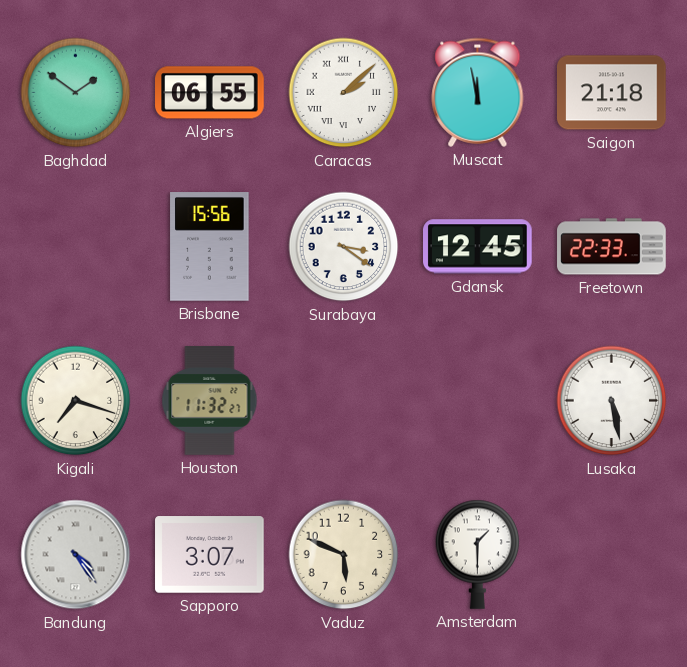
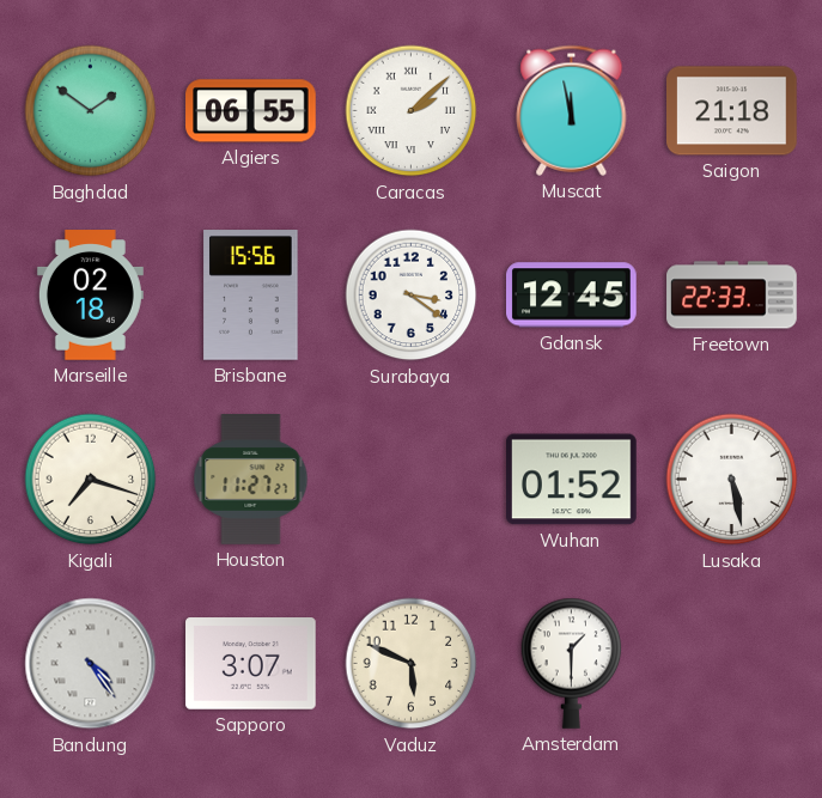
Marseille: none -> 02:18
Houston: 11:32 -> 11:27
Wuhan: none -> 01:52
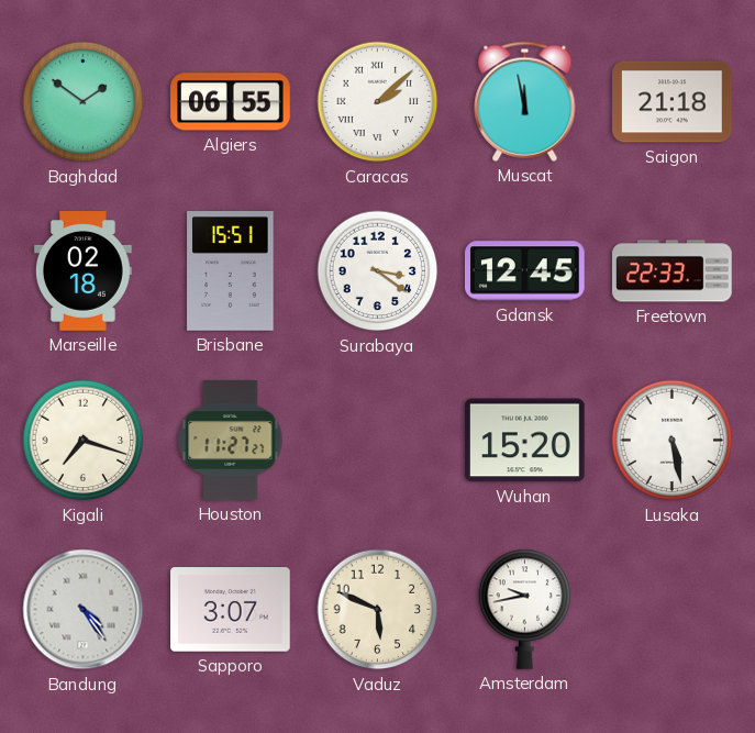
Brisbane: 15:56 -> 15:51
Wuhan: 01:52 -> 15:20
Amsterdam: 1:30 -> 9:43
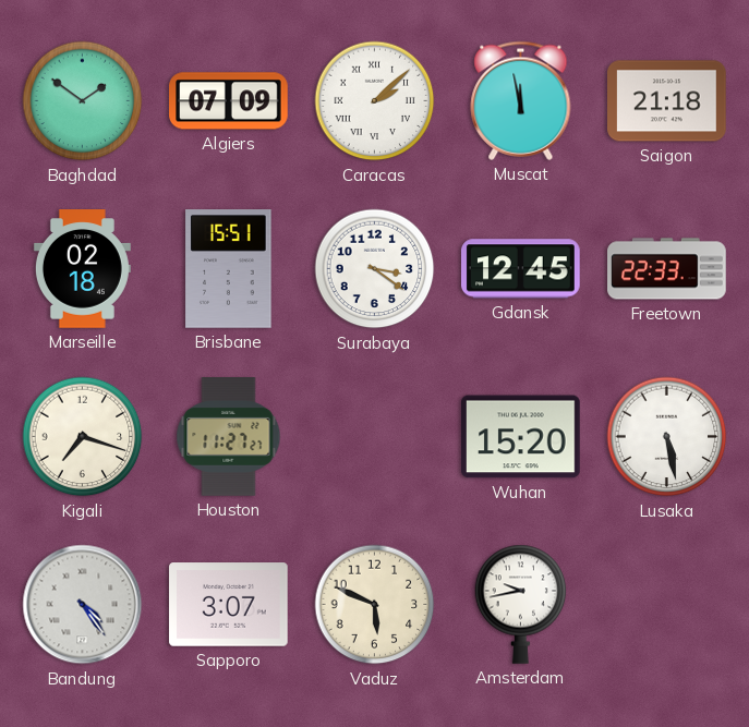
Algiers: 06:55 -> 07:09
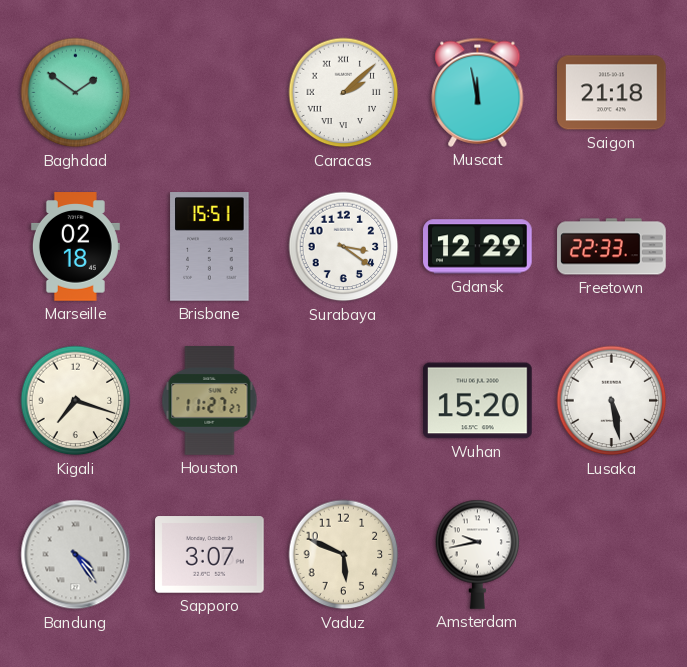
Algiers: 07:09 -> none
Gdansk: 12:45 -> 12:29
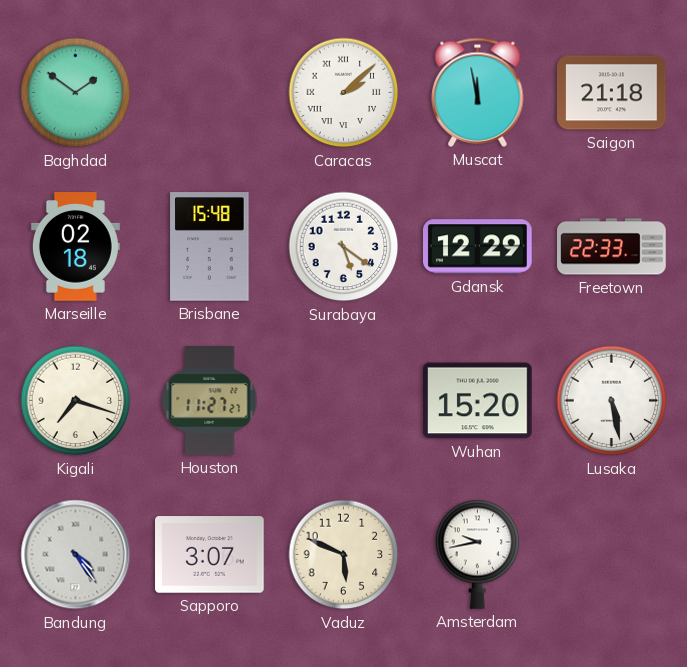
Brisbane: 15:51 -> 15:48
Surabaya: 3:21 -> 5:21
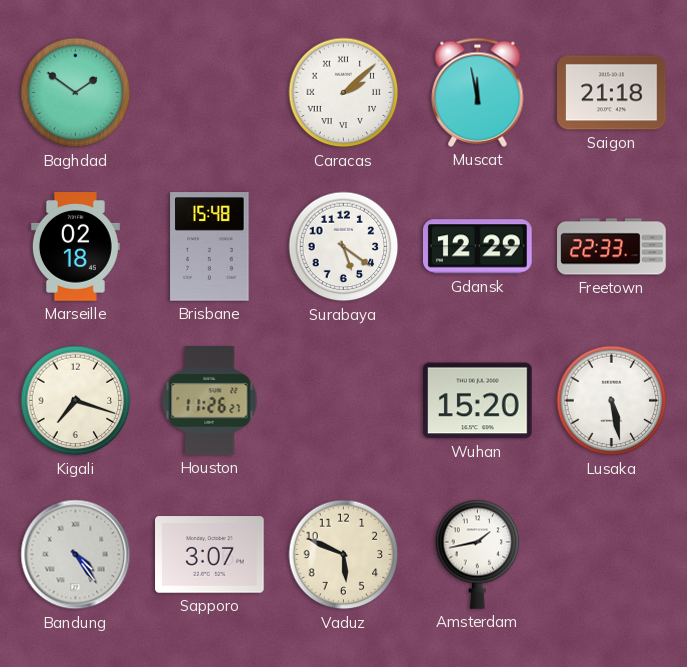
Houston: 11:27 -> 11:26
Amsterdam: 9:43 -> 1:43
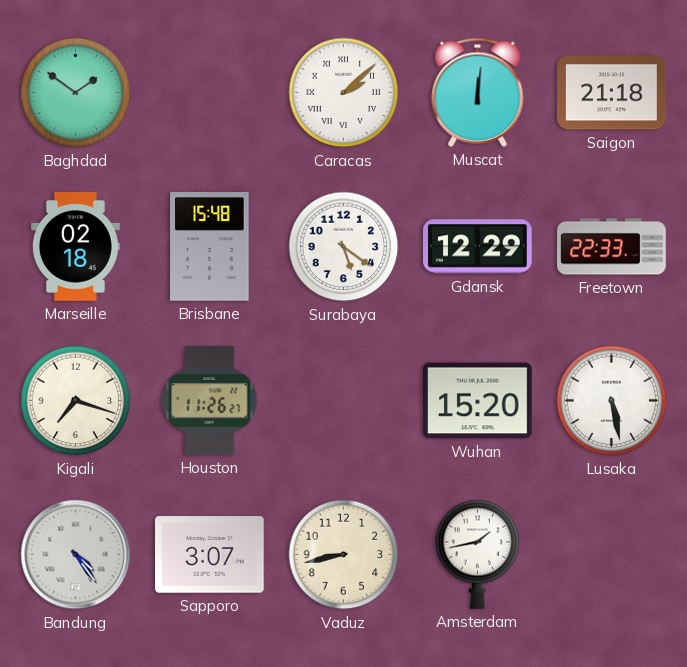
Muscat: 11:58 -> 12:01
Vaduz: 5:49 -> 8:43
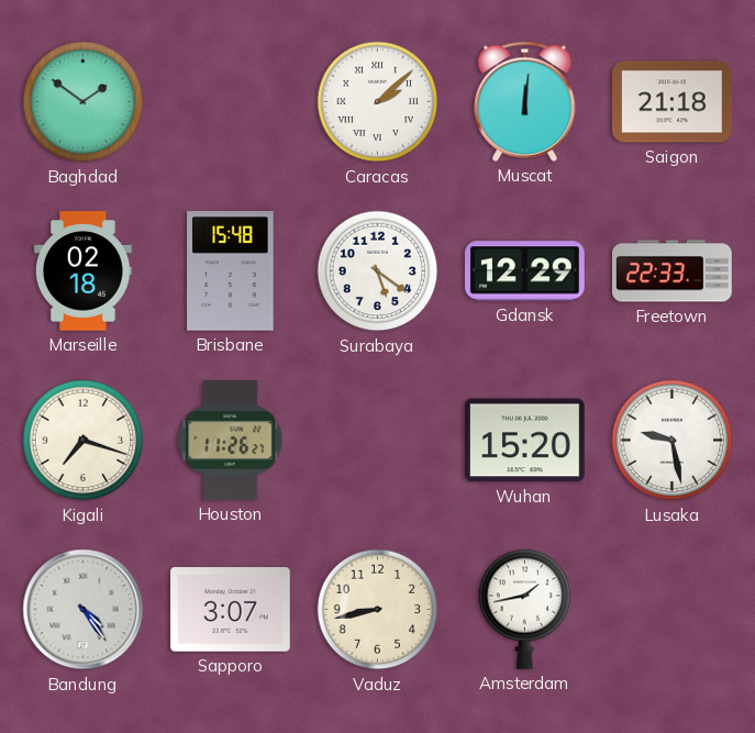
Lusaka: 5:28 -> 9:28
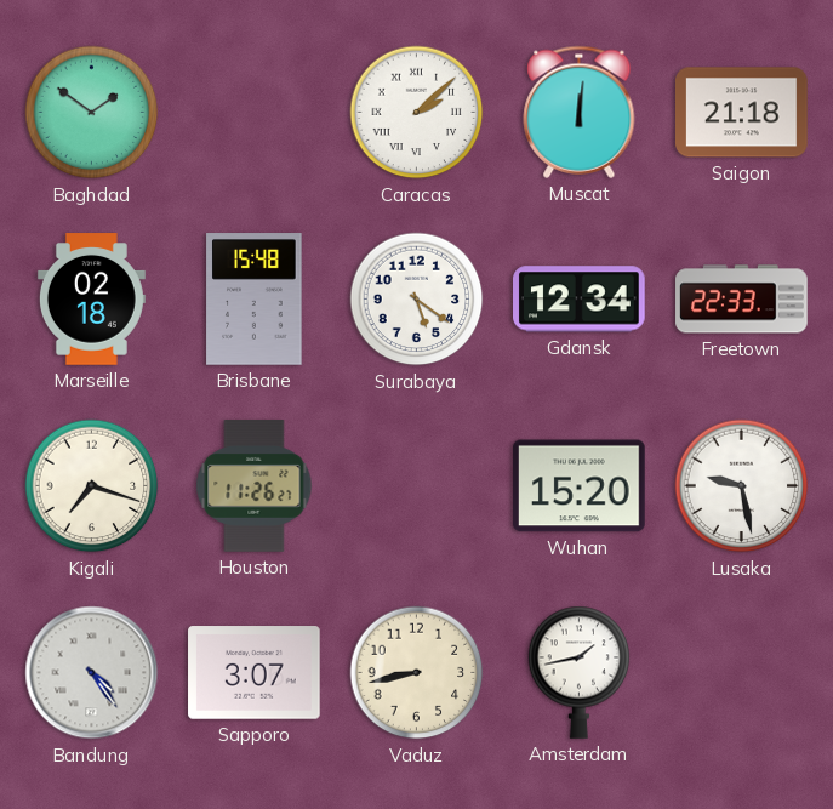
Gdansk: 12:29 -> 12:34
